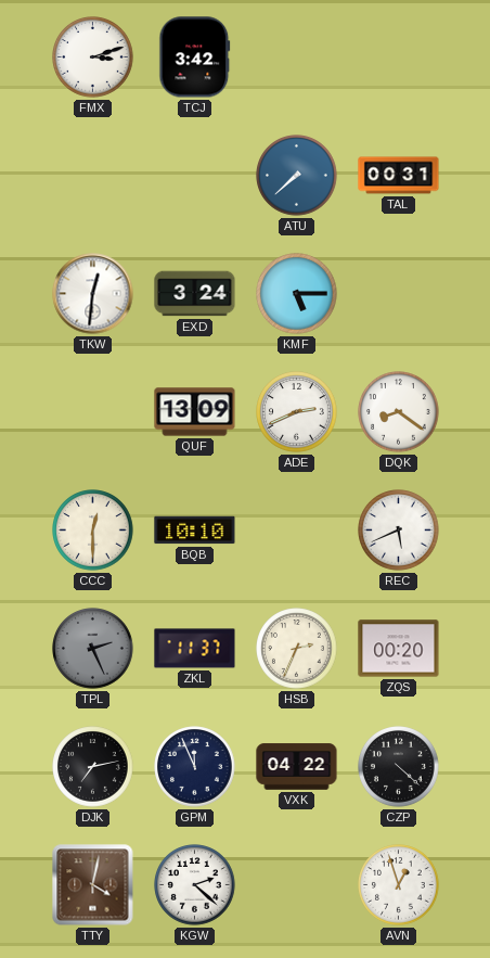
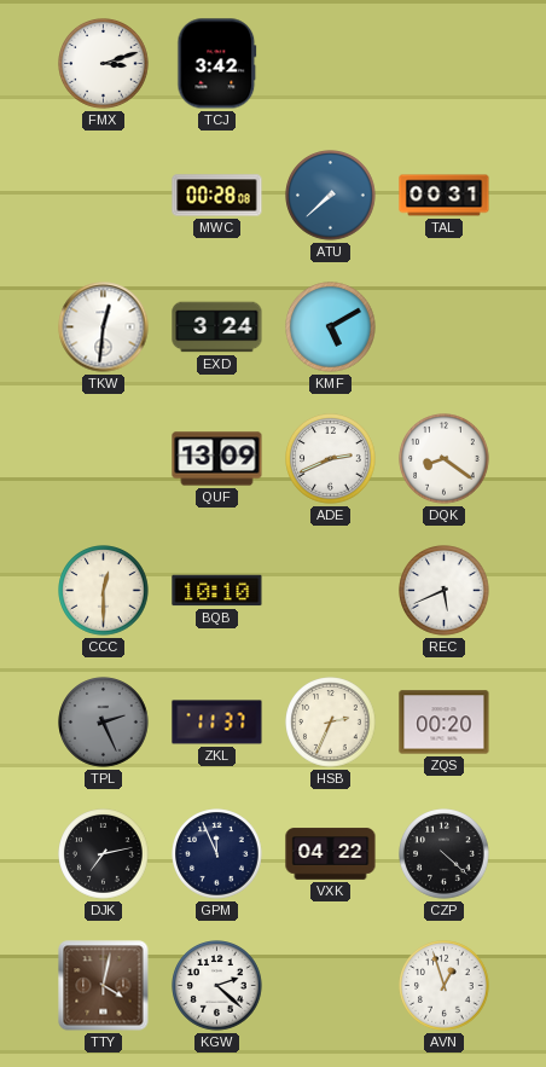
MWC: none -> 00:28
KMF: 5:15 -> 5:10
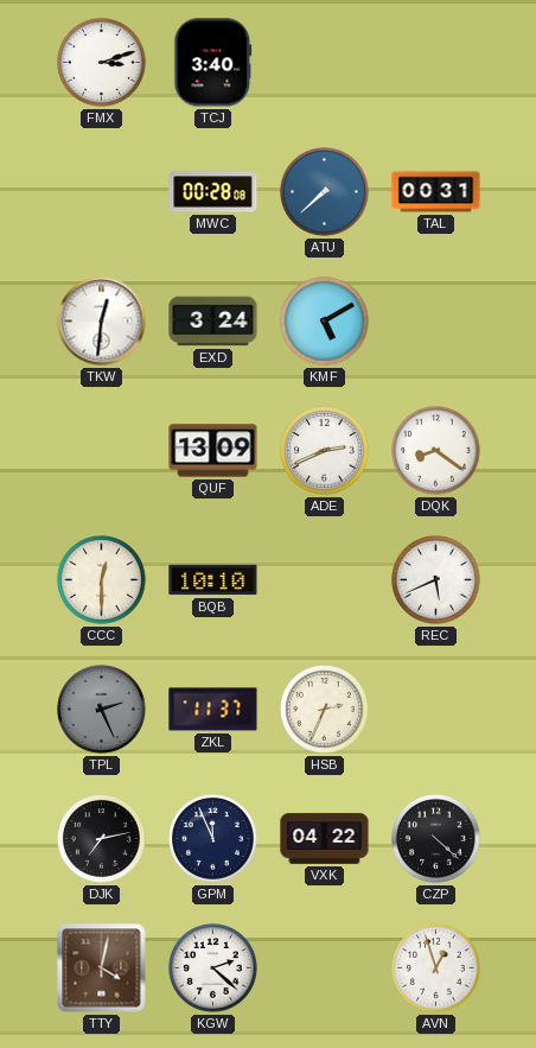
TCJ: 3:42 -> 3:40
ZQS: 00:20 -> none
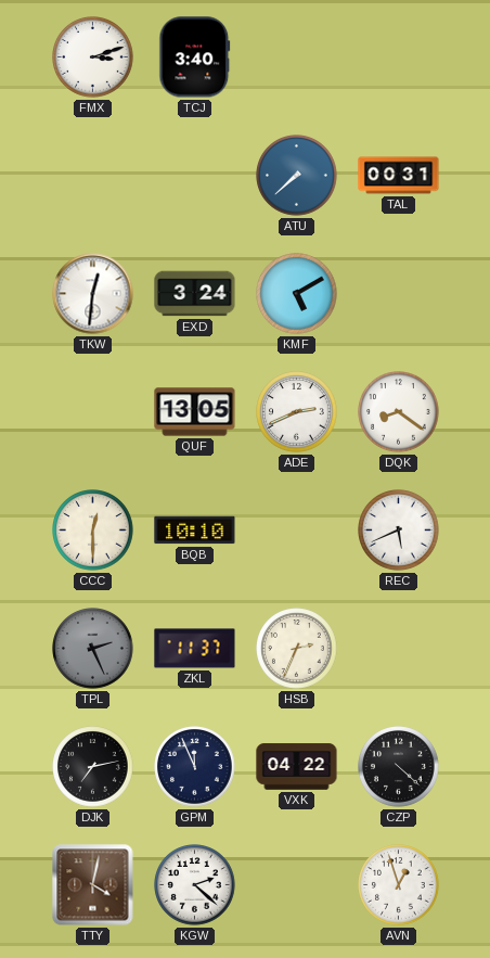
MWC: 00:28 -> none
QUF: 13:09 -> 13:05
